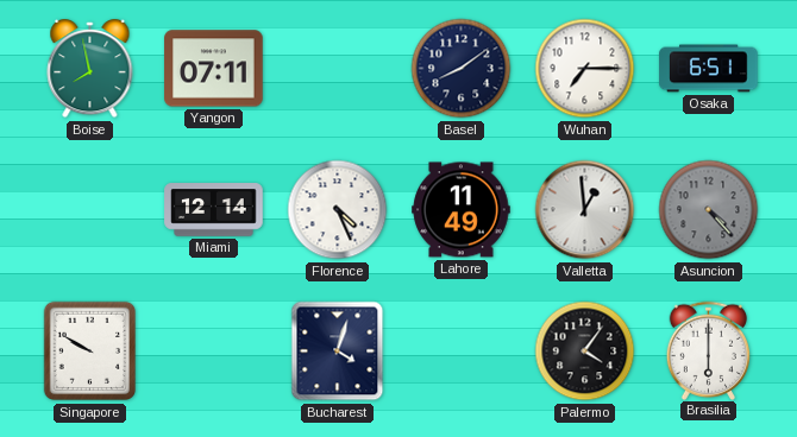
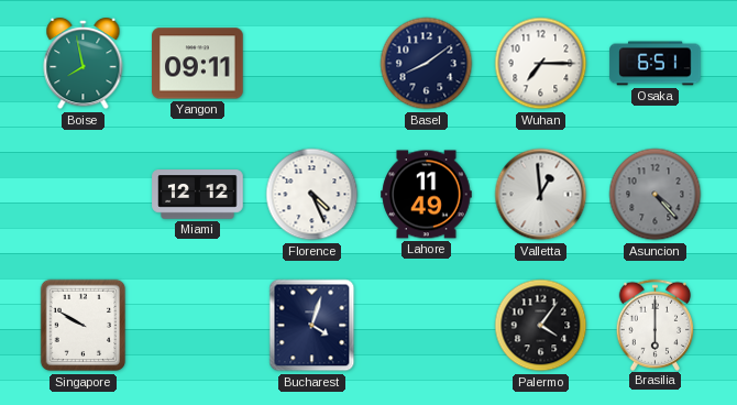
Yangon: 07:11 -> 09:11
Miami: 12:14 -> 12:12
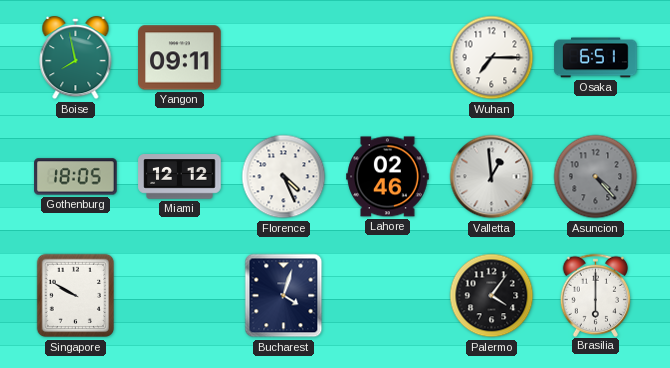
Basel: 8:09 -> none
Gothenburg: none -> 18:05
Lahore: 11:49 -> 02:46
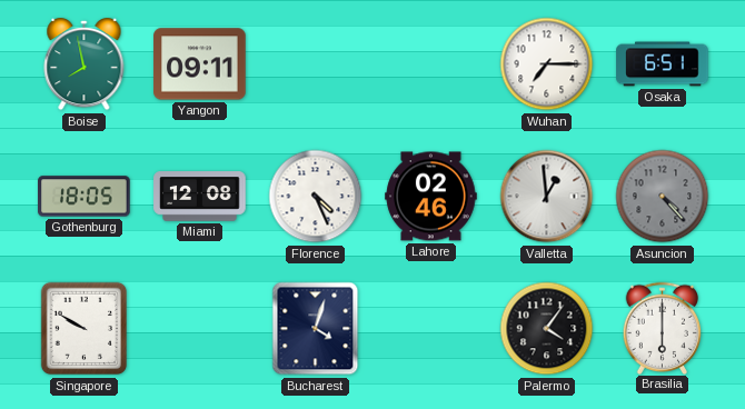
Miami: 12:12 -> 12:08
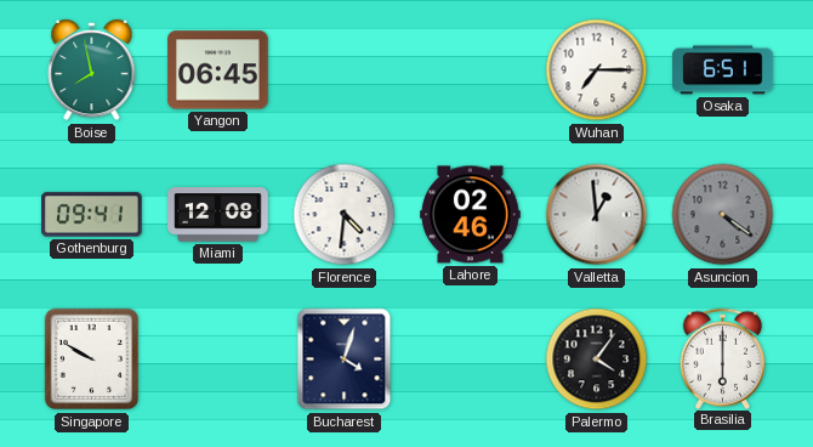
Yangon: 09:11 -> 06:45
Gothenburg: 18:05 -> 09:41
Florence: 4:26 -> 4:31
Asuncion: 4:23 -> 4:21
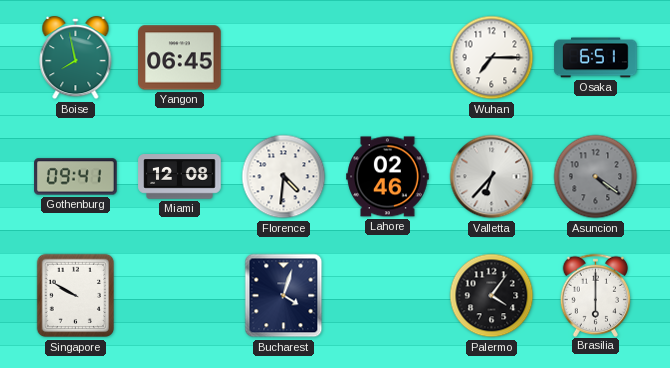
Valletta: 12:59 -> 6:37
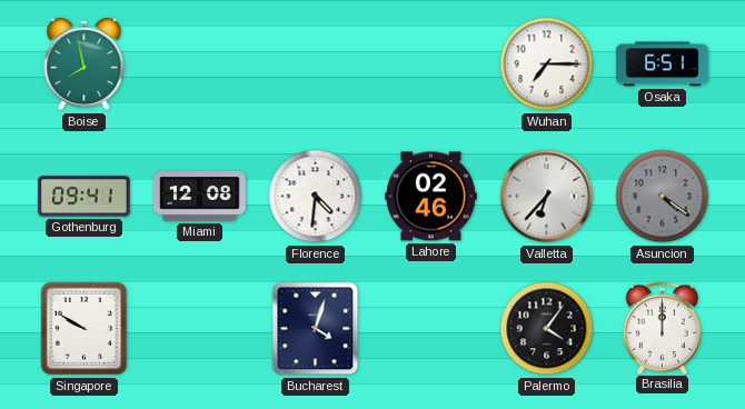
Yangon: 06:45 -> none
Brasilia: 6:00 -> 12:00
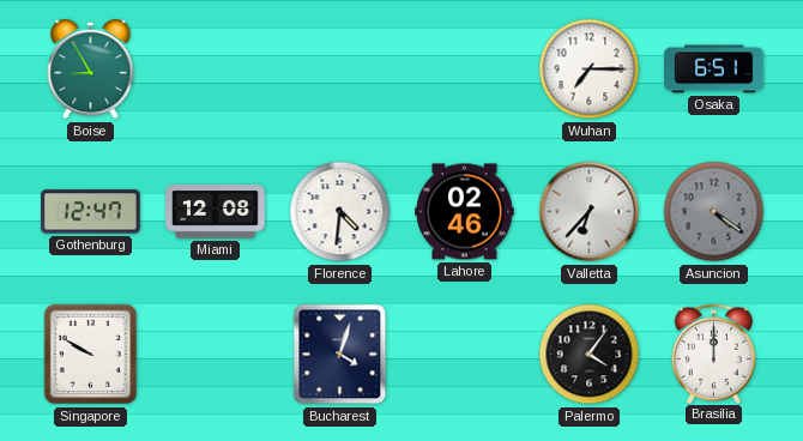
Boise: 7:58 -> 8:55
Gothenburg: 09:41 -> 12:47
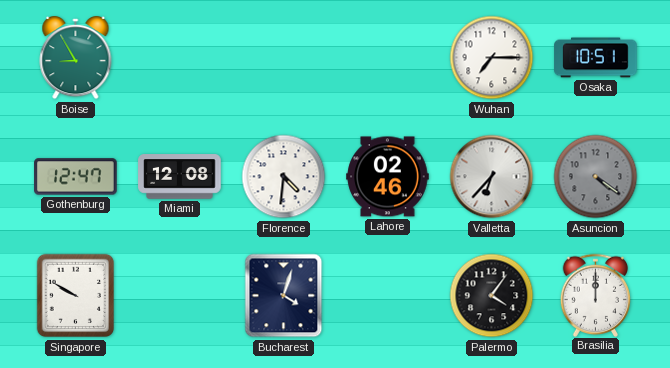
Osaka: 6:51 -> 10:51
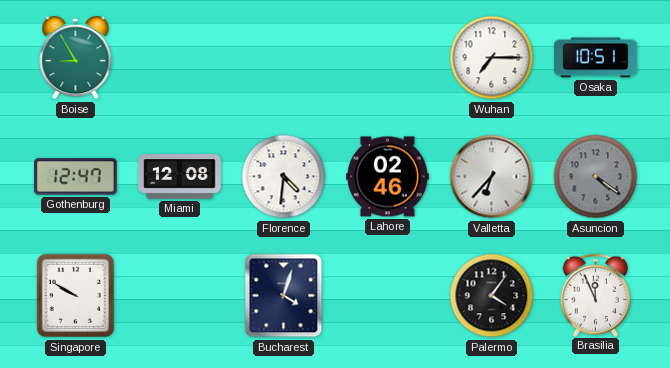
Brasilia: 12:00 -> 11:56
